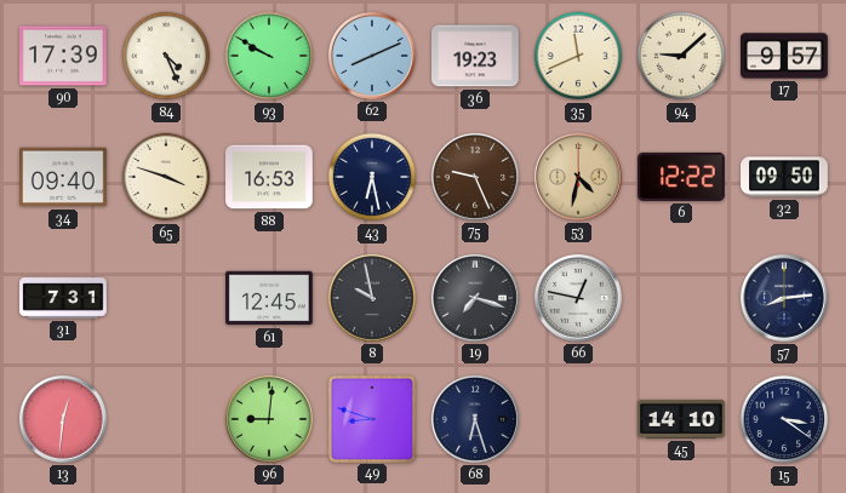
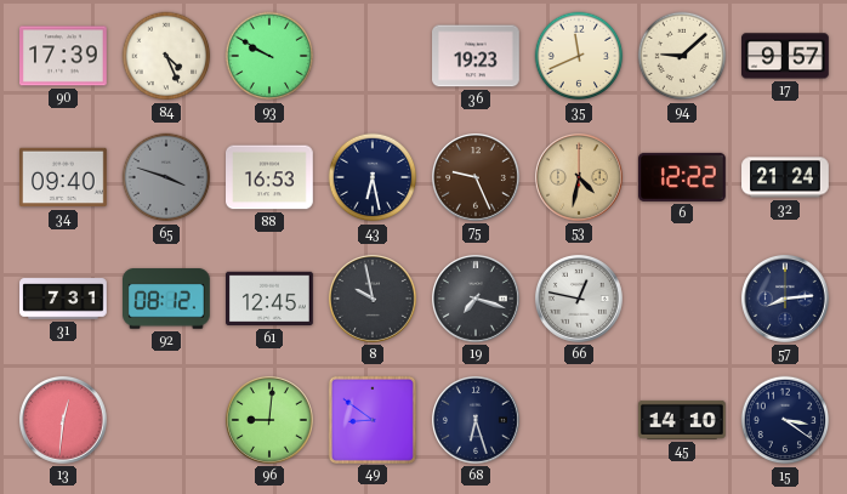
62: 8:11 -> none
65 dial: cream -> grey
32: 09:50 -> 21:24
92: none -> 08:12
49: 8:48 -> 8:51
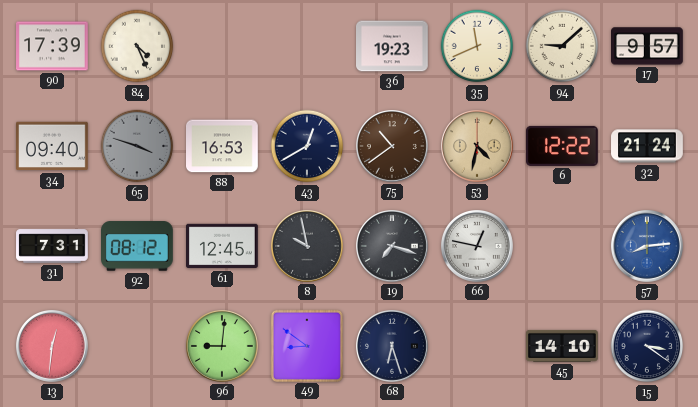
93: 9:50 -> none
43: 6:28 -> 12:40
75: 9:26 -> 10:39
57 dial: navy -> blue
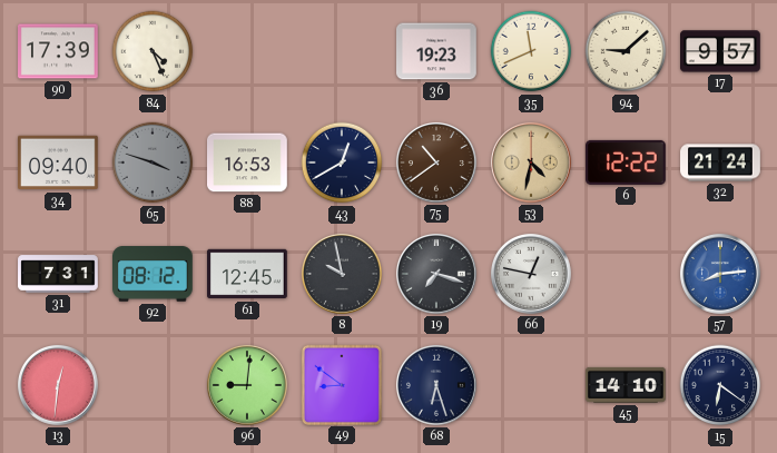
15: 3:21 -> 6:21
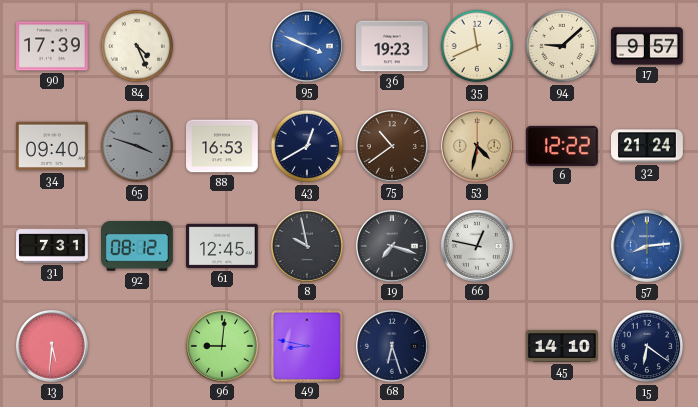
95: none -> 3:49
13: 12:31 -> 5:31
49: 8:51 -> 8:47
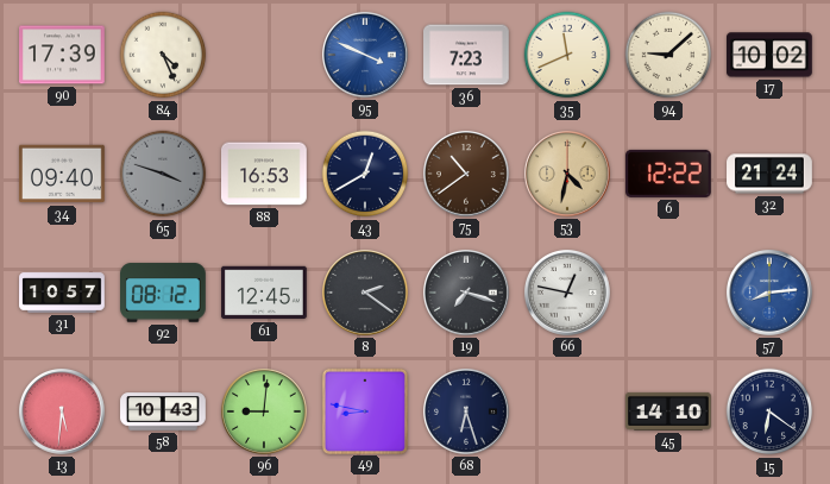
36: 19:23 -> 7:23
17: 9:57 -> 10:02
31: 7:31 -> 10:57
8: 9:58 -> 2:21
58: none -> 10:43
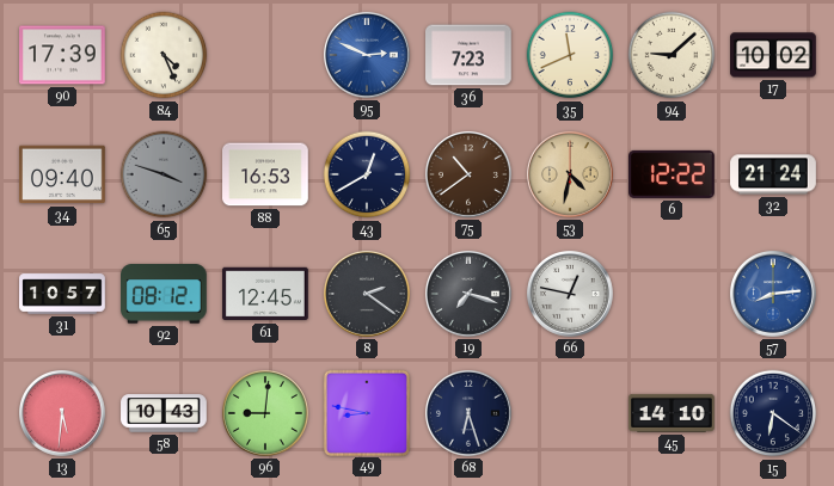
95: 3:49 -> 2:49
